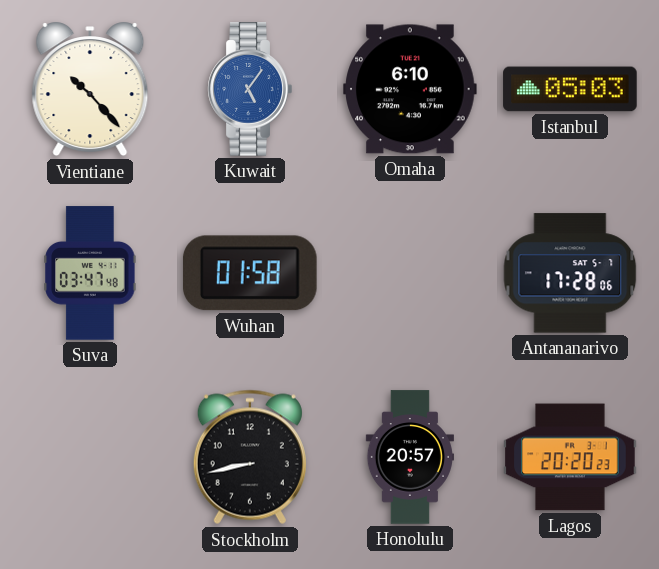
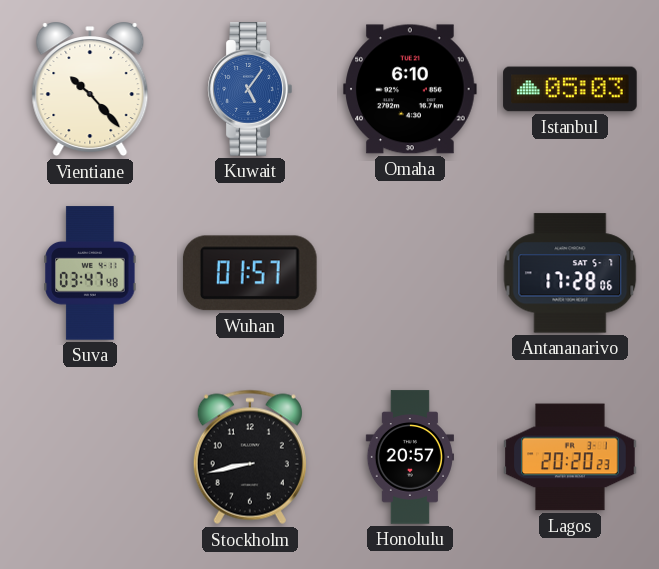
Wuhan: 01:58 -> 01:57
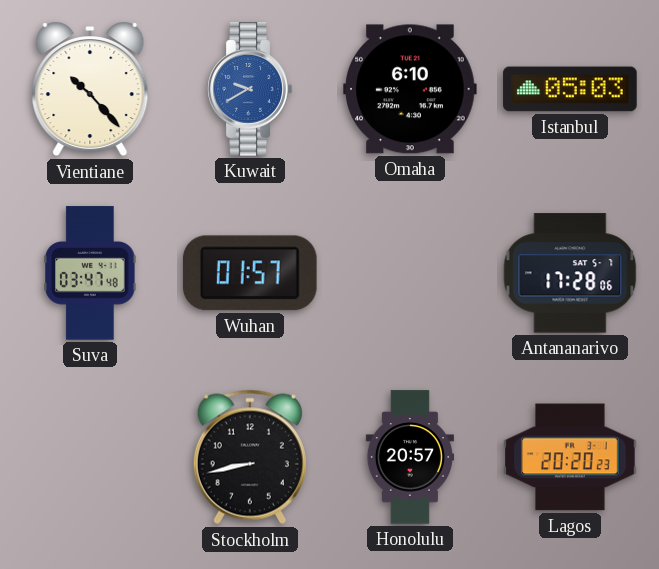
Kuwait: 5:06 -> 9:40
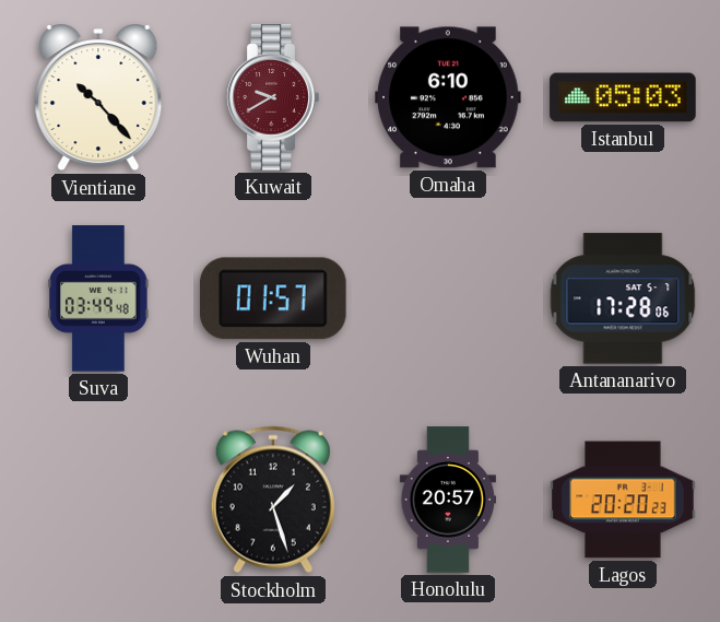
Kuwait dial: blue -> burgundy
Suva: 03:47 -> 03:49
Stockholm: 8:43 -> 1:27
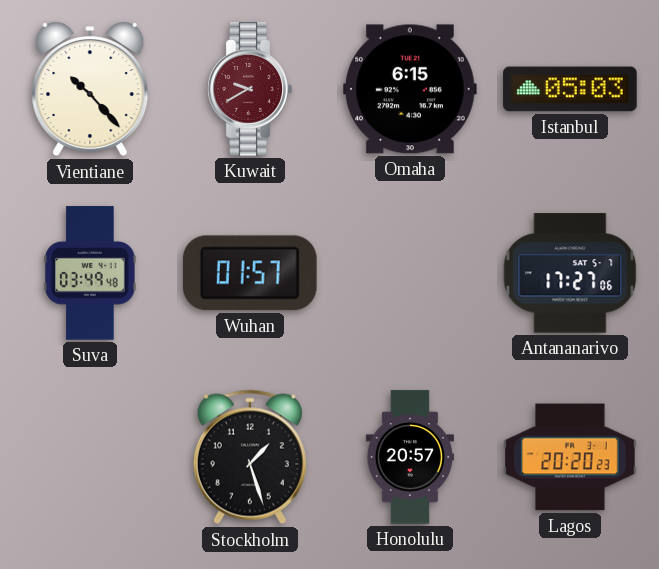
Omaha: 6:10 -> 6:15
Antananarivo: 17:28 -> 17:27
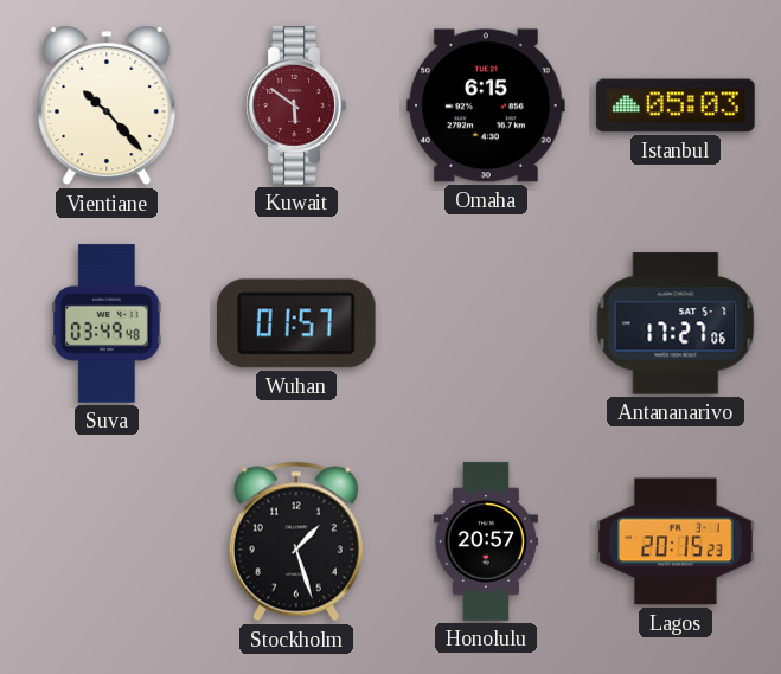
Kuwait: 9:40 -> 5:51
Lagos: 20:20 -> 20:15
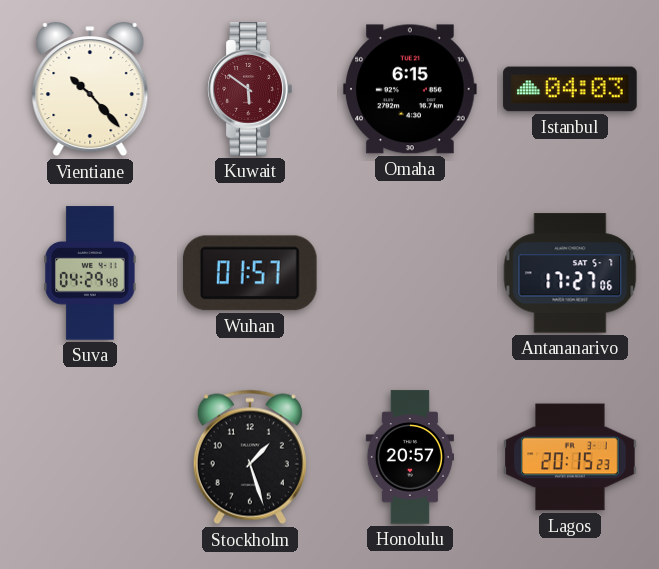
Istanbul: 05:03 -> 04:03
Suva: 03:49 -> 04:29
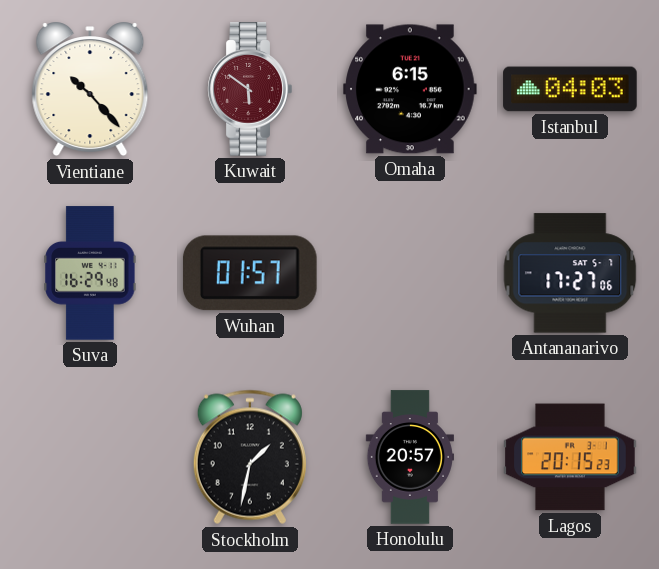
Suva: 04:29 -> 16:29
Stockholm: 1:27 -> 1:32
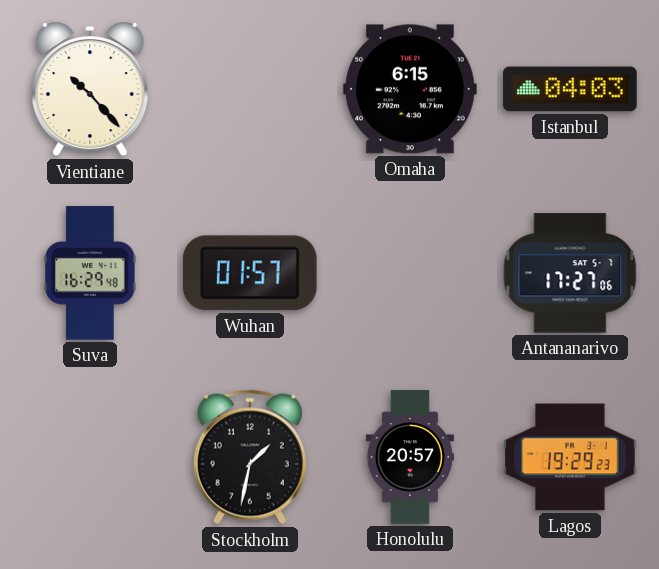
Kuwait: 5:51 -> none
Lagos: 20:15 -> 19:29
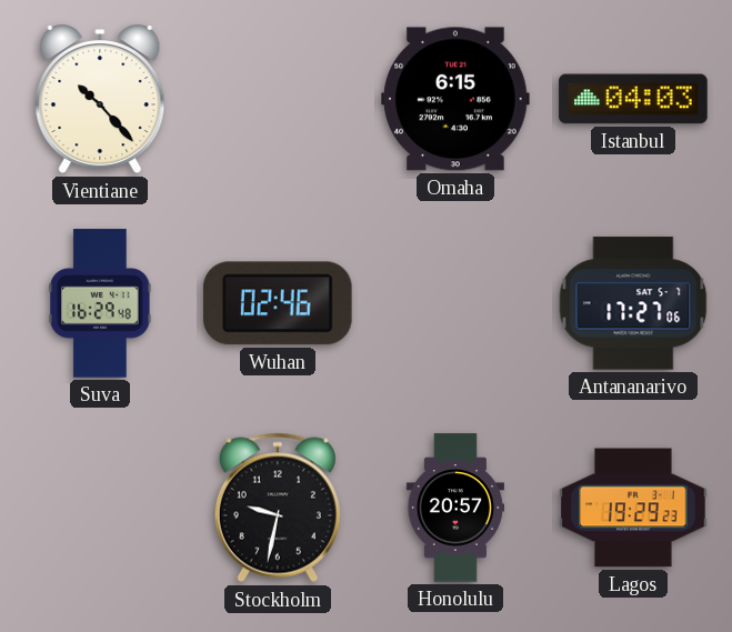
Wuhan: 01:57 -> 02:46
Stockholm: 1:32 -> 9:32
